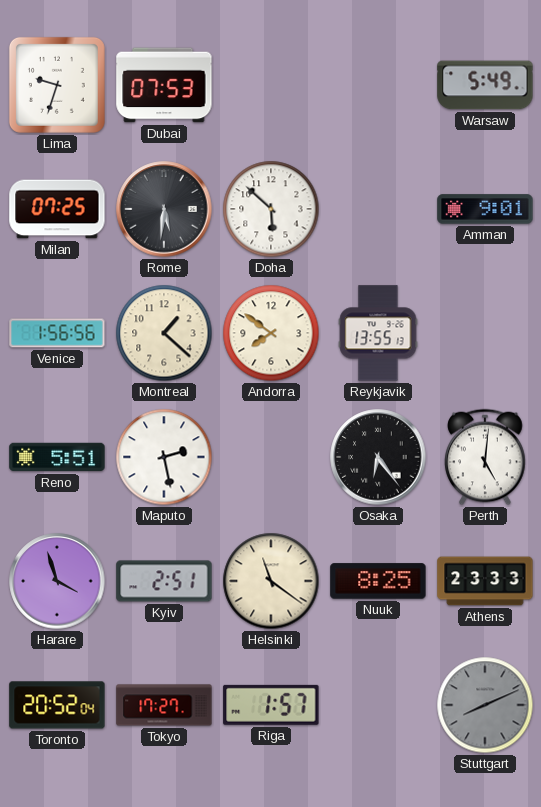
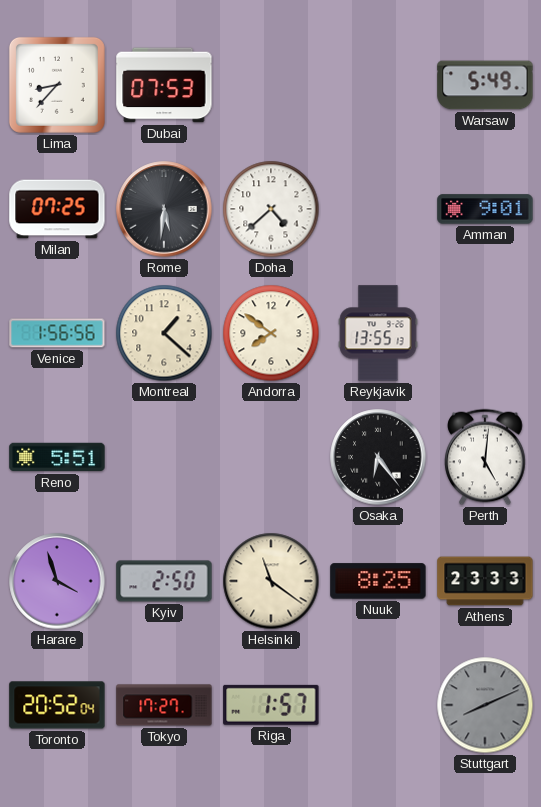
Lima: 9:33 -> 8:37
Doha: 5:52 -> 4:38
Maputo: 2:28 -> none
Kyiv: 2:51 -> 2:50
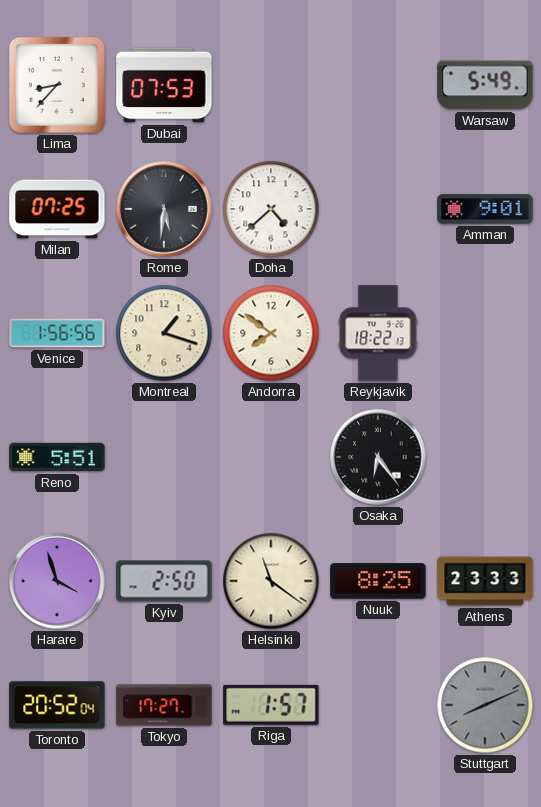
Montreal: 1:22 -> 1:18
Reykjavik: 13:55 -> 18:22
Perth: 5:01 -> none
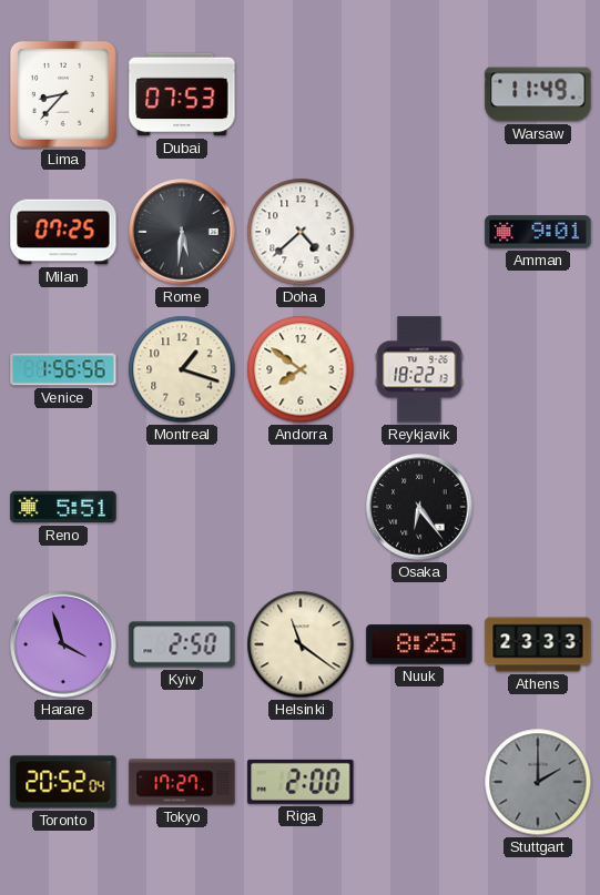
Warsaw: 5:49 -> 11:49
Riga: 1:57 -> 2:00
Stuttgart: 8:11 -> 2:00
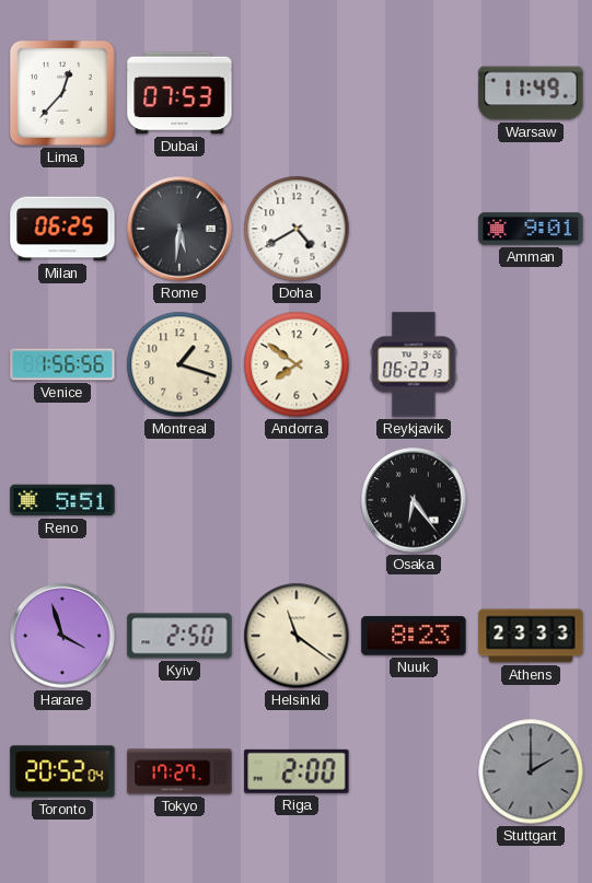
Lima: 8:37 -> 12:37
Milan: 07:25 -> 06:25
Doha: 4:38 -> 4:40
Reykjavik: 18:22 -> 06:22
Nuuk: 8:25 -> 8:23
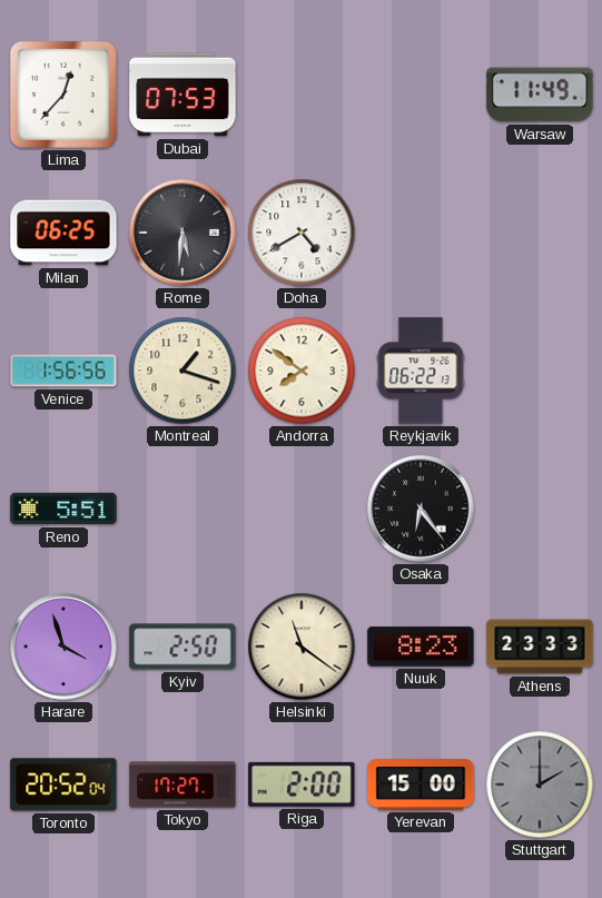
Amman: 9:01 -> none
Yerevan: none -> 15:00
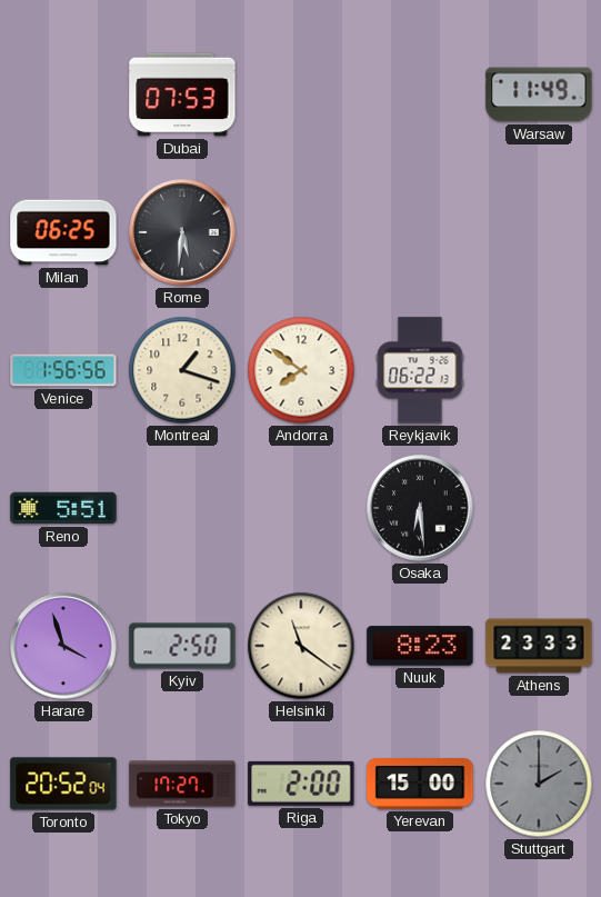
Lima: 12:37 -> none
Doha: 4:40 -> none
Osaka: 6:24 -> 6:29
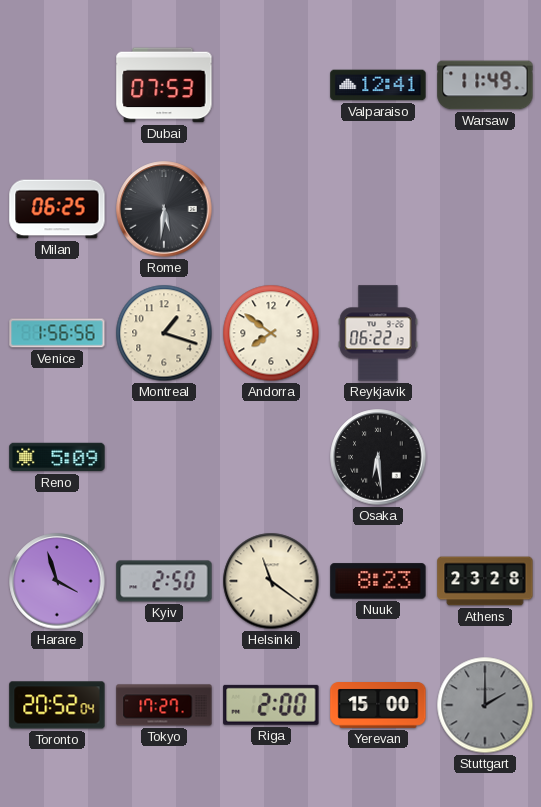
Valparaiso: none -> 12:41
Reno: 5:51 -> 5:09
Athens: 23:33 -> 23:28
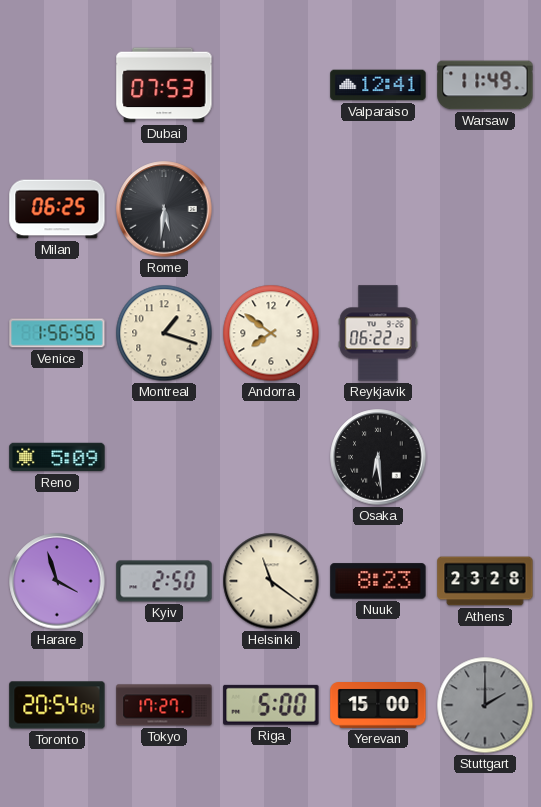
Toronto: 20:52 -> 20:54
Riga: 2:00 -> 5:00
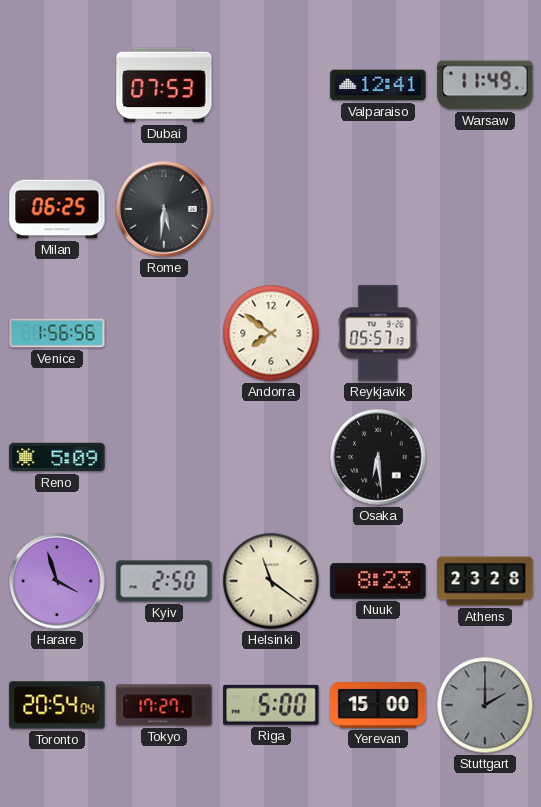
Montreal: 1:18 -> none
Reykjavik: 06:22 -> 05:57
